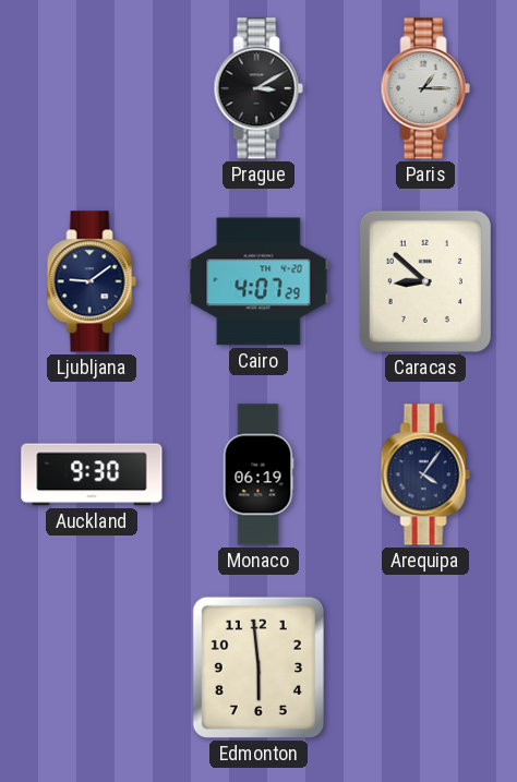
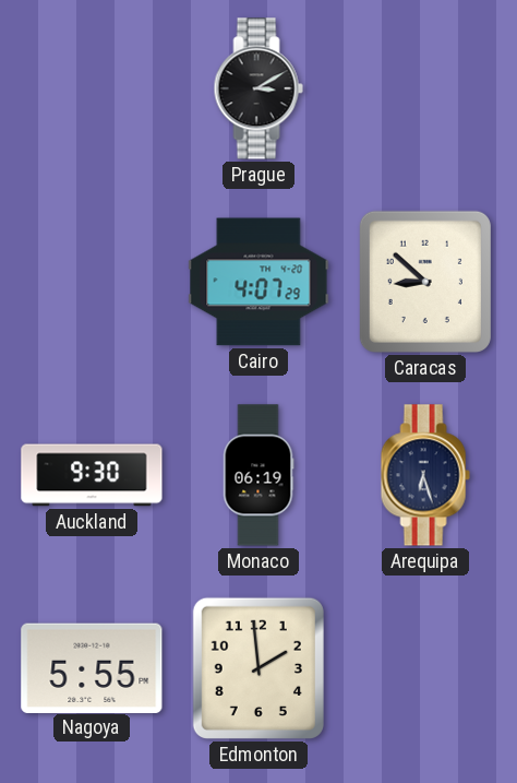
Paris: 1:15 -> none
Ljubljana: 9:09 -> none
Arequipa: 4:06 -> 6:27
Nagoya: none -> 5:55
Edmonton: 5:59 -> 1:59
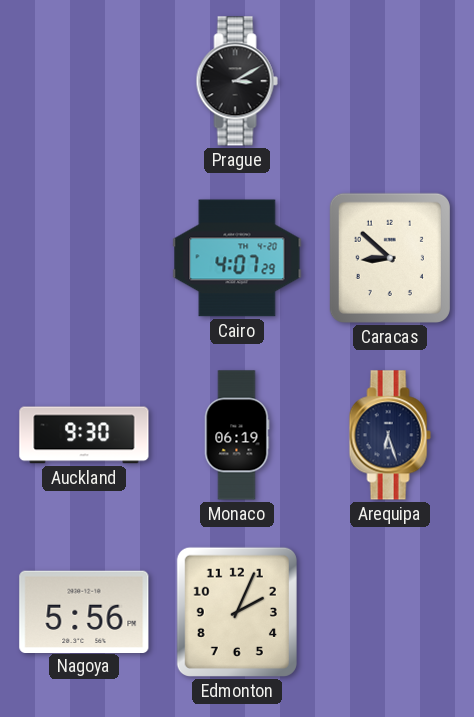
Nagoya: 5:55 -> 5:56
Edmonton: 1:59 -> 2:04
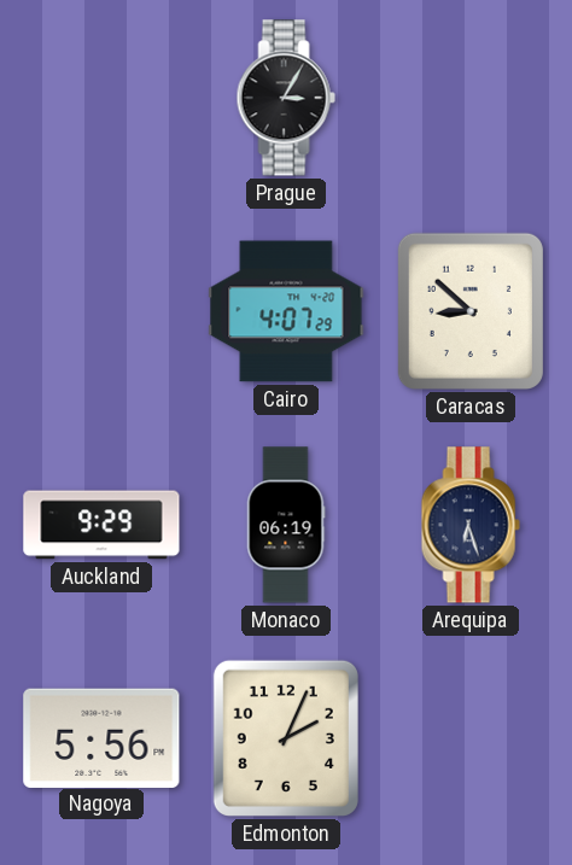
Prague: 3:10 -> 3:05
Auckland: 9:30 -> 9:29
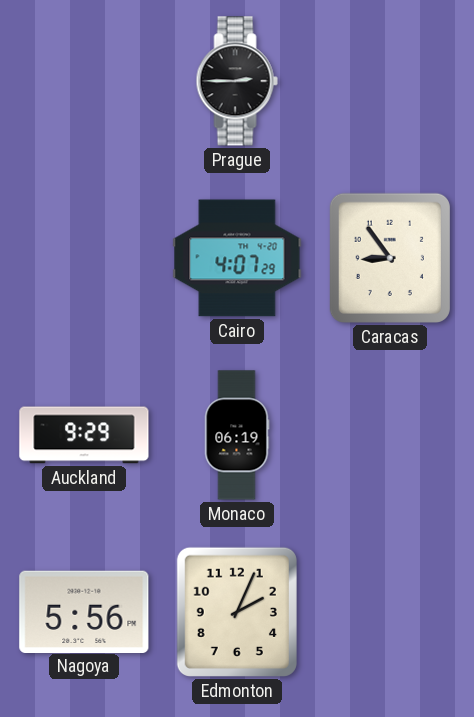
Prague: 3:05 -> 2:45
Caracas: 8:52 -> 8:54
Arequipa: 6:27 -> none
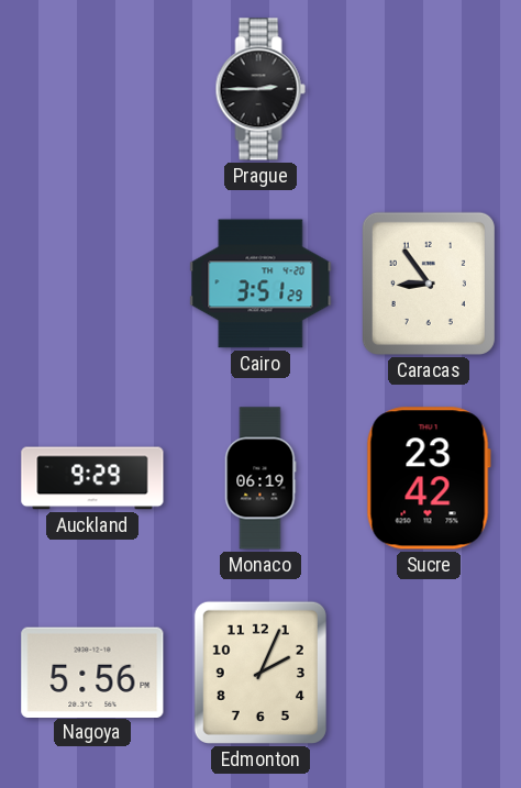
Cairo: 4:07 -> 3:51
Sucre: none -> 23:42
